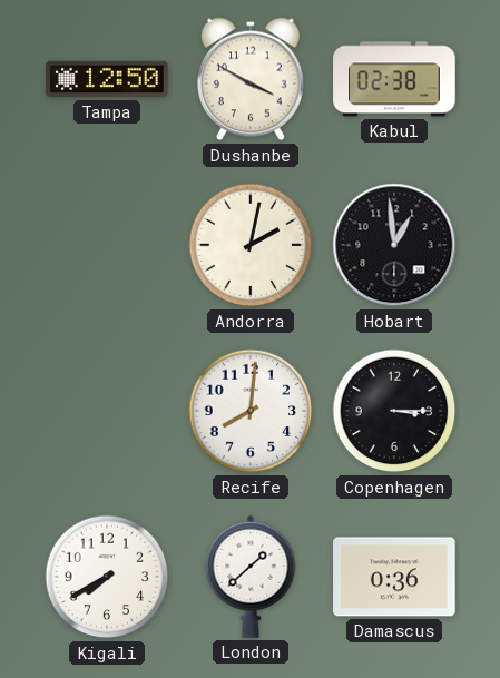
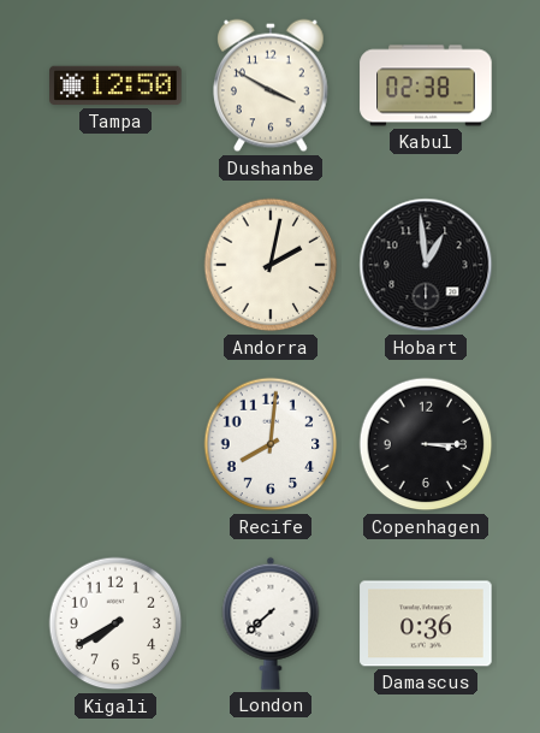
London: 1:38 -> 7:38
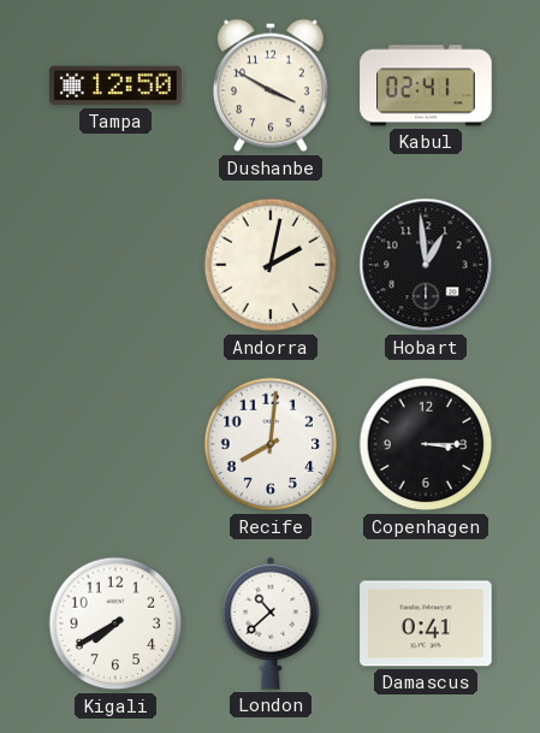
Kabul: 02:38 -> 02:41
London: 7:38 -> 10:38
Damascus: 0:36 -> 0:41
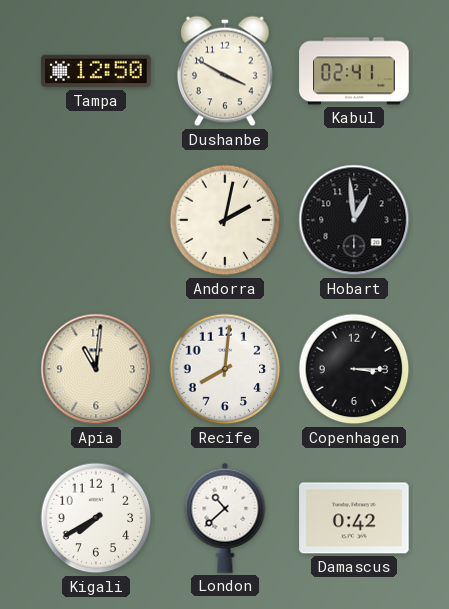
Apia: none -> 11:01
Damascus: 0:41 -> 0:42
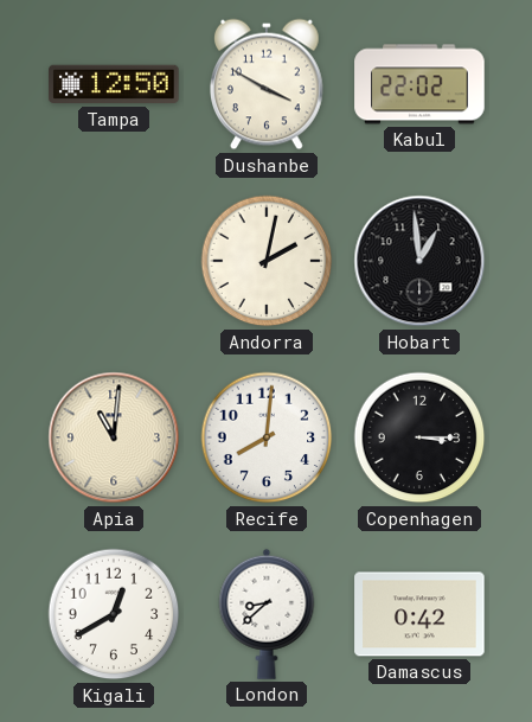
Kabul: 02:41 -> 22:02
Kigali: 7:40 -> 12:40
London: 10:38 -> 8:38
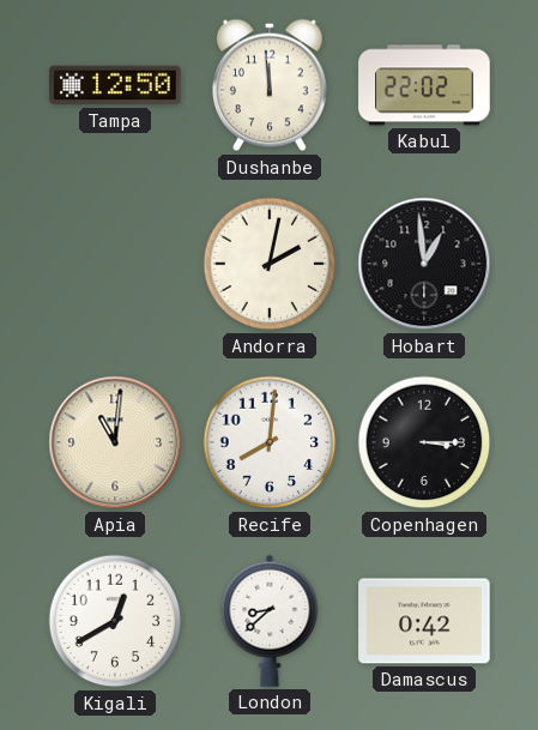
Dushanbe: 3:50 -> 11:59
